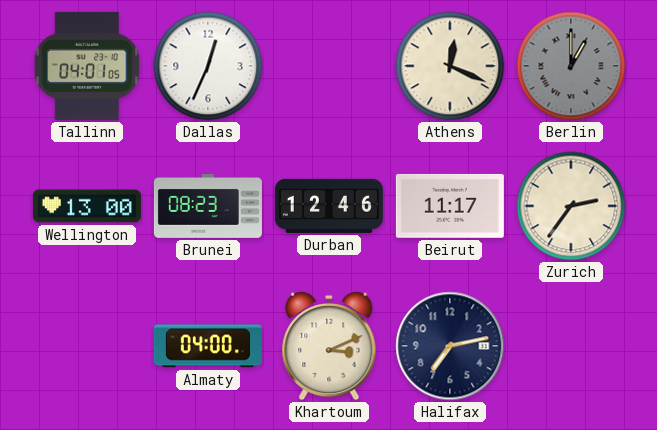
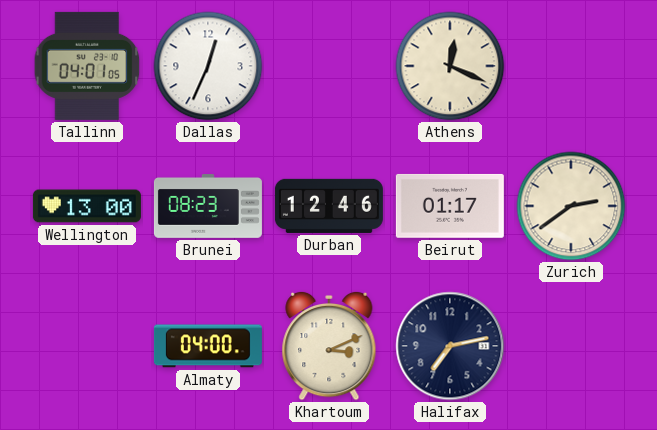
Berlin: 1:00 -> none
Beirut: 11:17 -> 01:17
Zurich: 2:36 -> 2:39
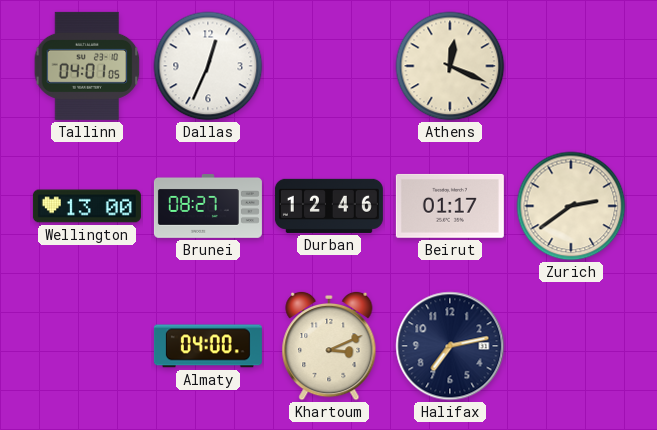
Brunei: 08:23 -> 08:27
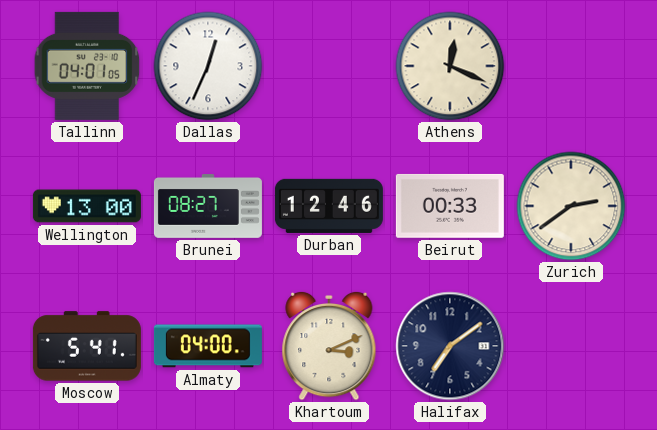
Beirut: 01:17 -> 00:33
Moscow: none -> 5:41
Halifax: 7:13 -> 7:09
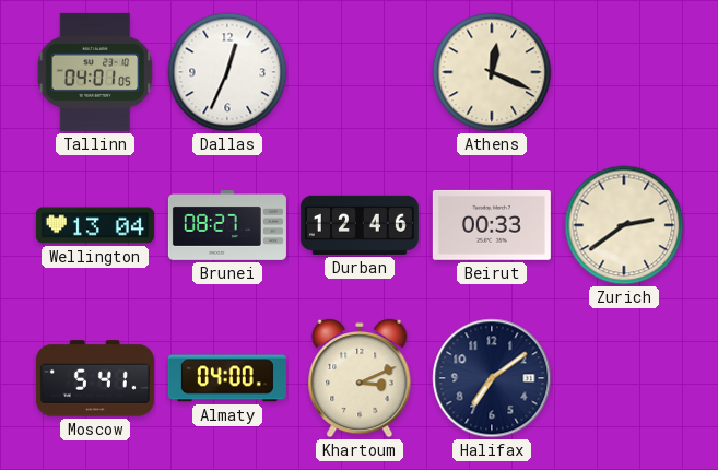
Wellington: 13:00 -> 13:04
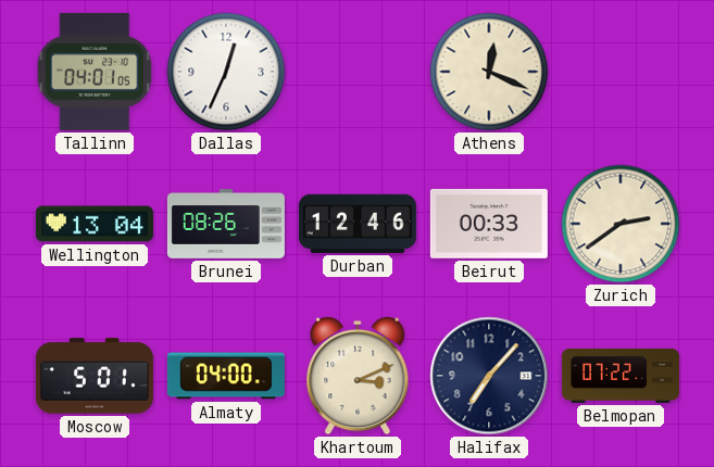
Brunei: 08:27 -> 08:26
Moscow: 5:41 -> 5:01
Halifax: 7:09 -> 7:07
Belmopan: none -> 07:22
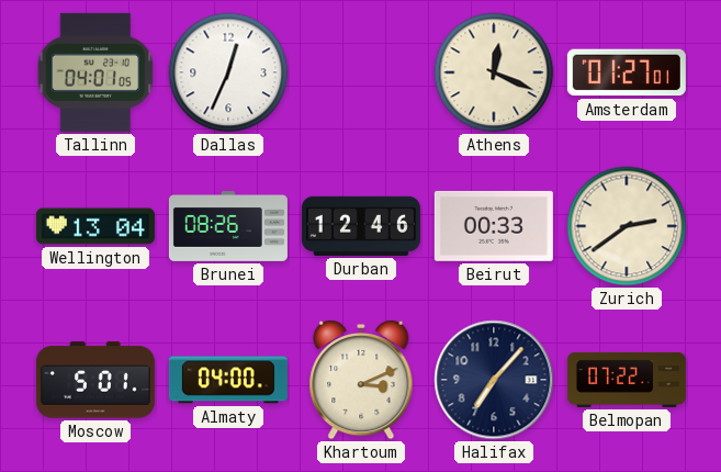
Amsterdam: none -> 01:27
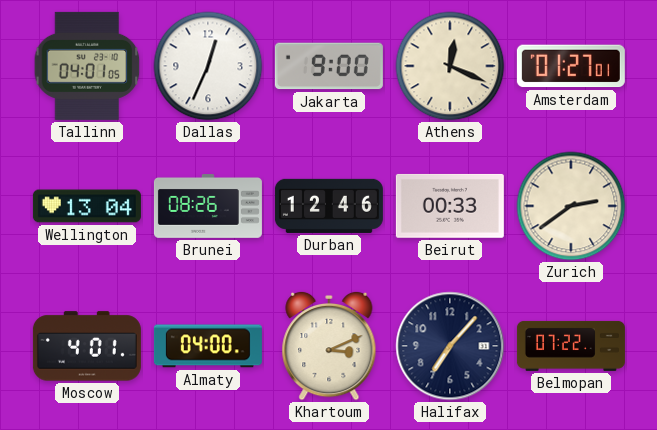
Jakarta: none -> 9:00
Moscow: 5:01 -> 4:01
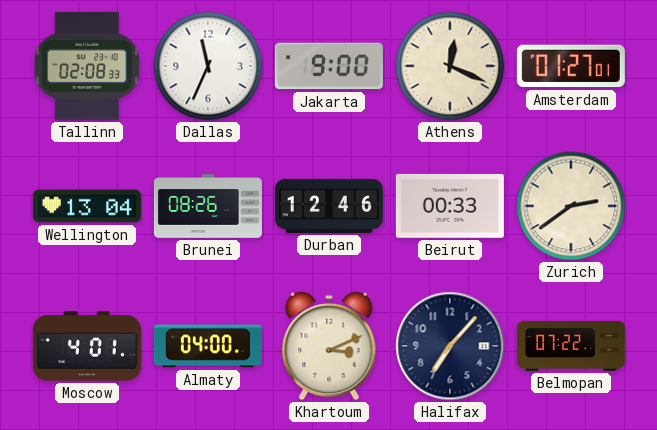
Tallinn: 04:01 -> 02:08
Dallas: 12:34 -> 11:34
